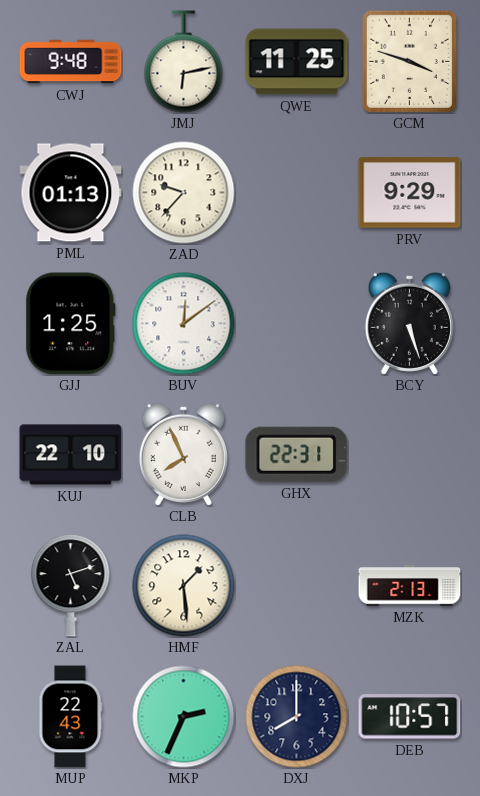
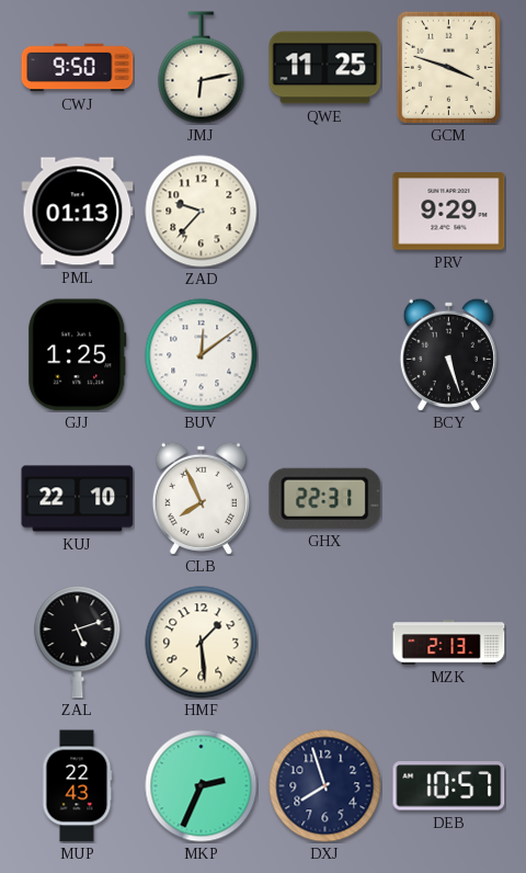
CWJ: 9:48 -> 9:50
DXJ: 8:00 -> 7:57
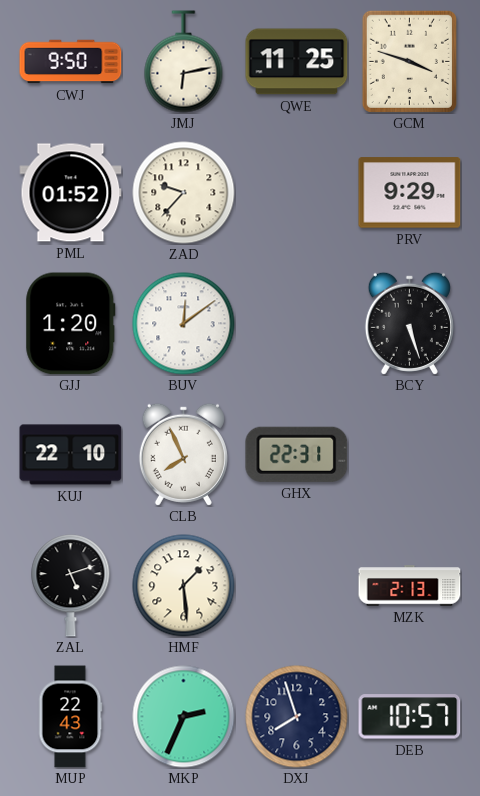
PML: 01:13 -> 01:52
GJJ: 1:25 -> 1:20
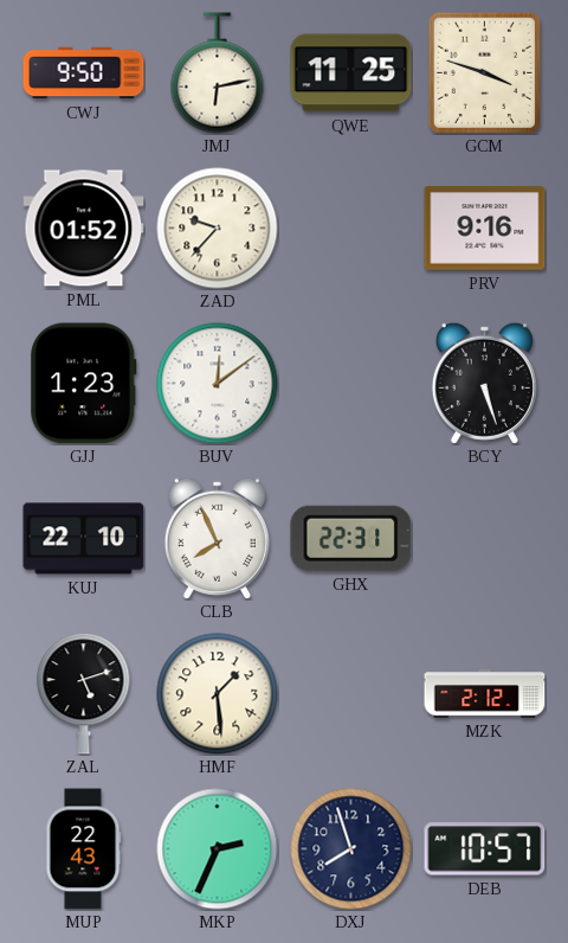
PRV: 9:29 -> 9:16
GJJ: 1:20 -> 1:23
MZK: 2:13 -> 2:12
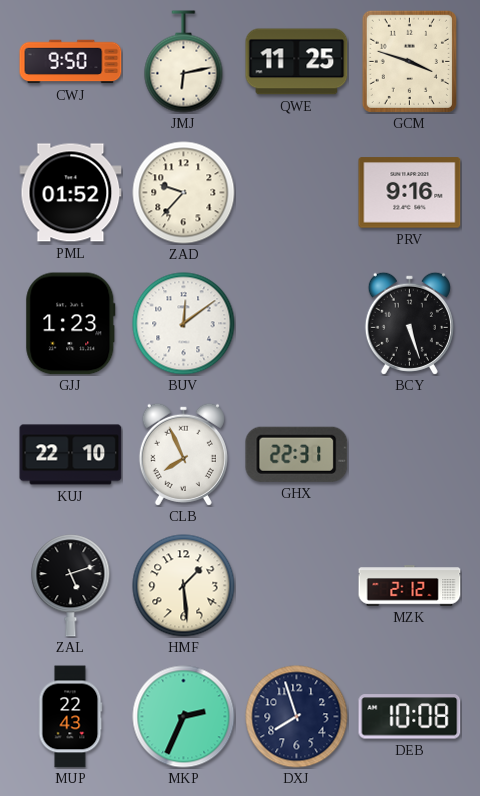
DEB: 10:57 -> 10:08
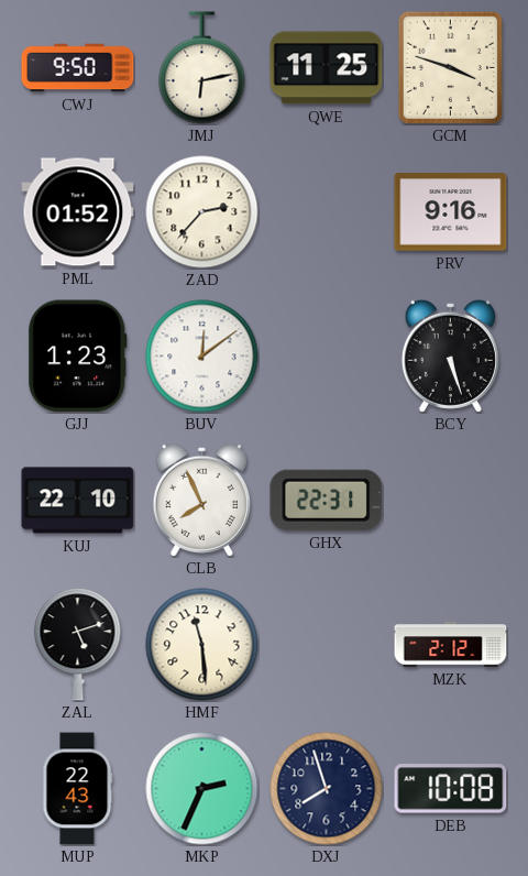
ZAD: 9:37 -> 2:37
HMF: 1:29 -> 11:29
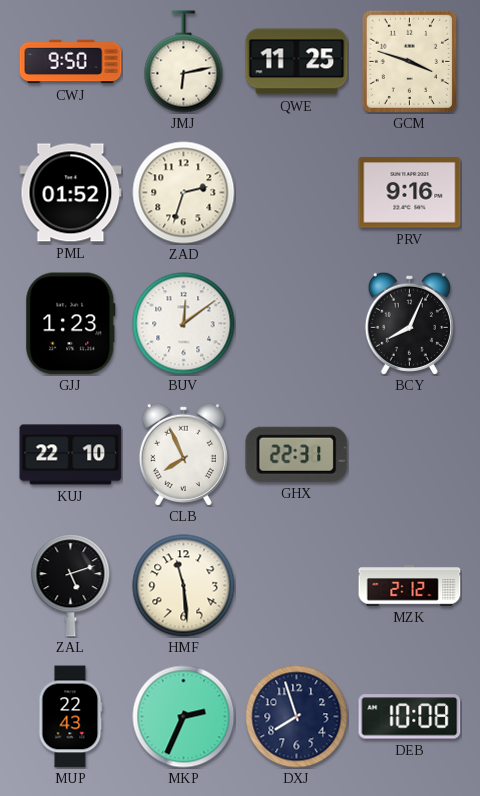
ZAD: 2:37 -> 2:33
BCY: 5:27 -> 8:04
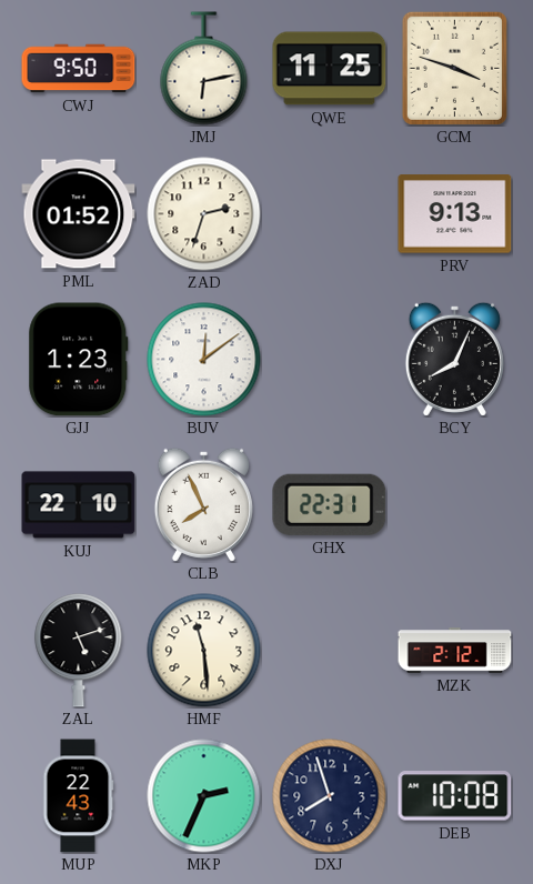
PRV: 9:16 -> 9:13
